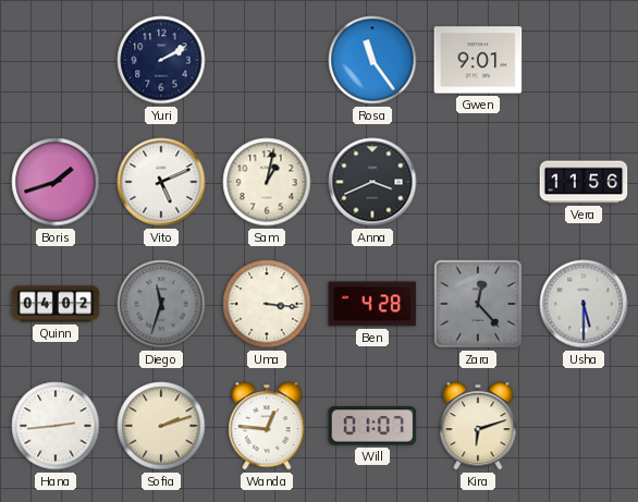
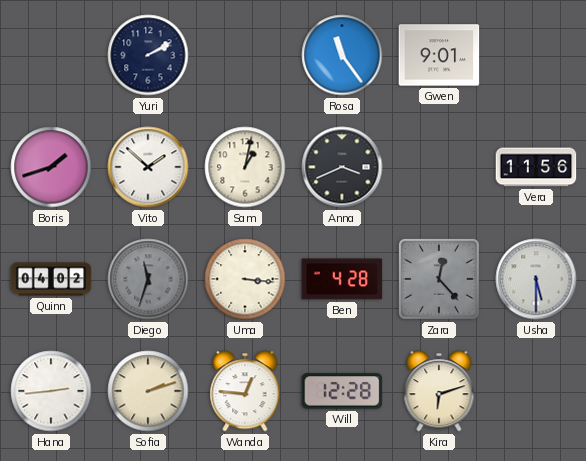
Vito: 5:11 -> 1:52
Will: 01:07 -> 12:28
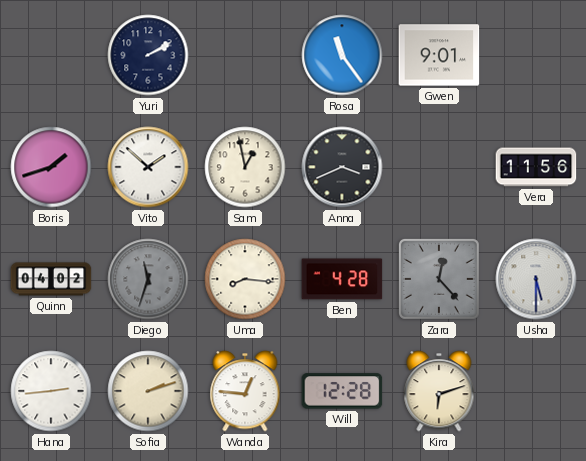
Sam: 1:02 -> 12:58
Uma: 3:16 -> 8:16
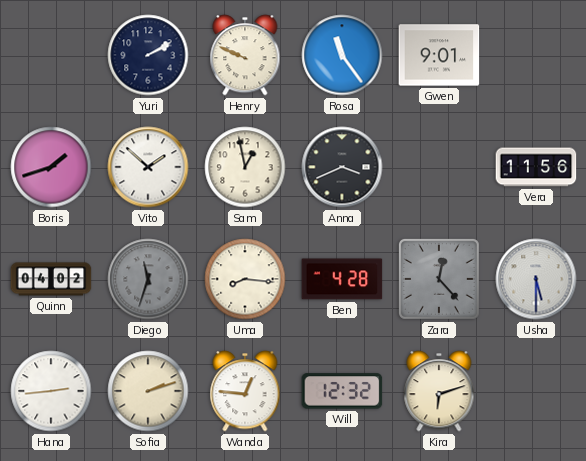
Henry: none -> 9:49
Will: 12:28 -> 12:32
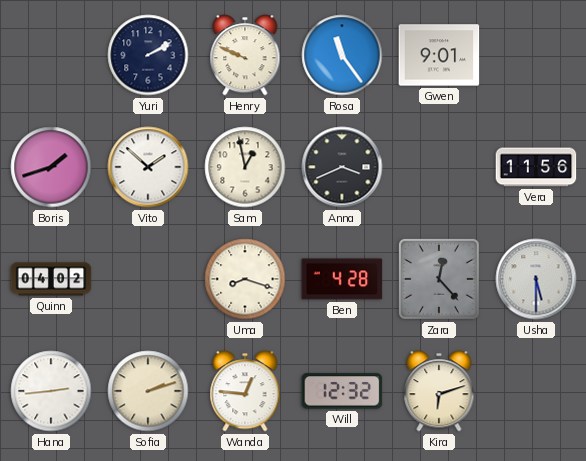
Diego: 11:33 -> none
Uma: 8:16 -> 8:18
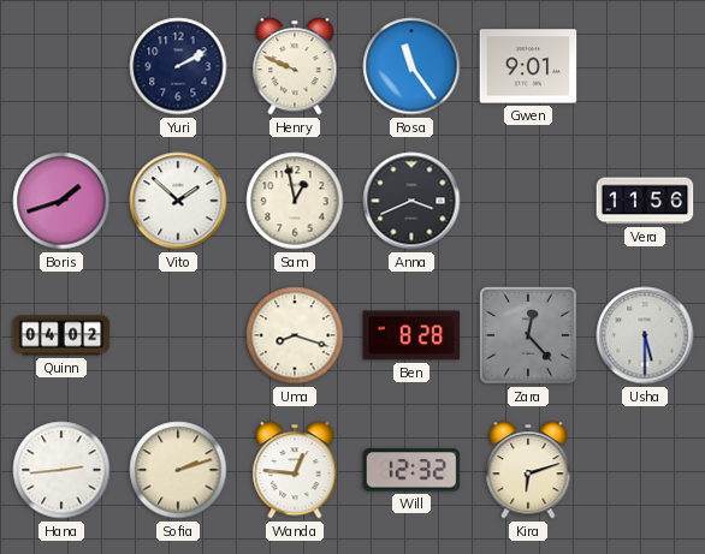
Ben: 4:28 -> 8:28
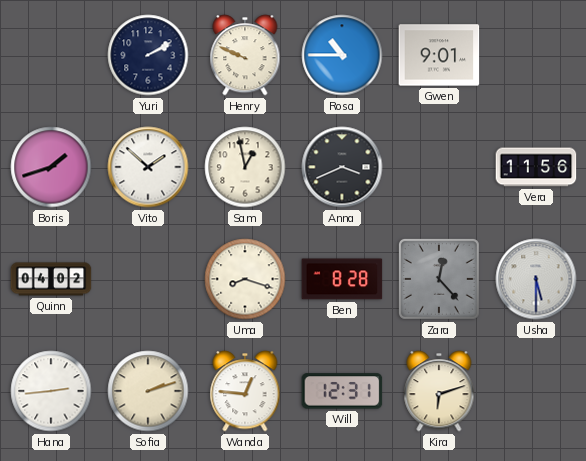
Rosa: 11:24 -> 10:45
Will: 12:32 -> 12:31
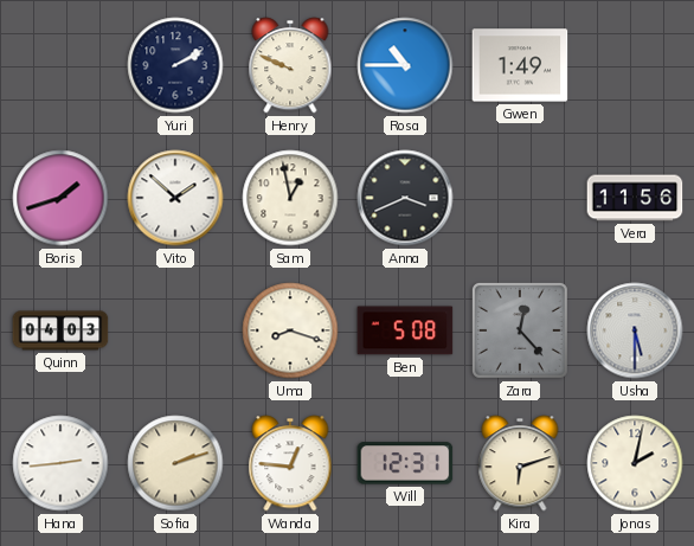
Gwen: 9:01 -> 1:49
Quinn: 04:02 -> 04:03
Ben: 8:28 -> 5:08
Jonas: none -> 2:02
